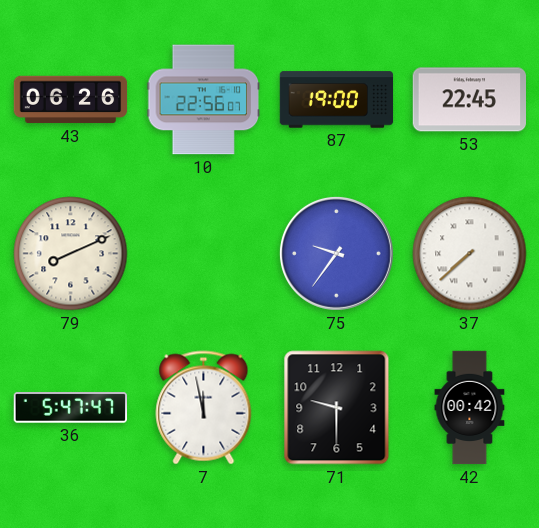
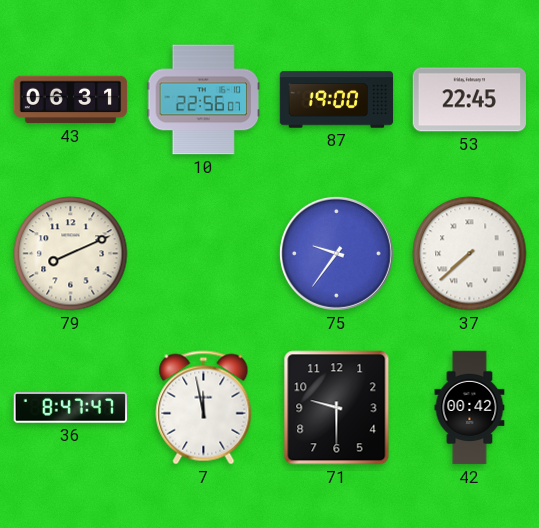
43: 06:26 -> 06:31
36: 5:47 -> 8:47
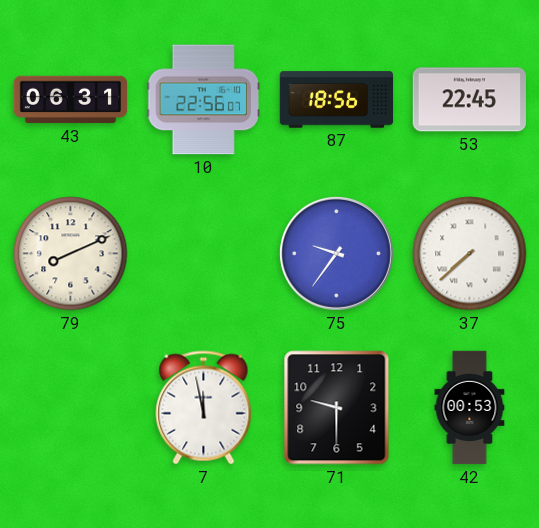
87: 19:00 -> 18:56
36: 8:47 -> none
42: 00:42 -> 00:53
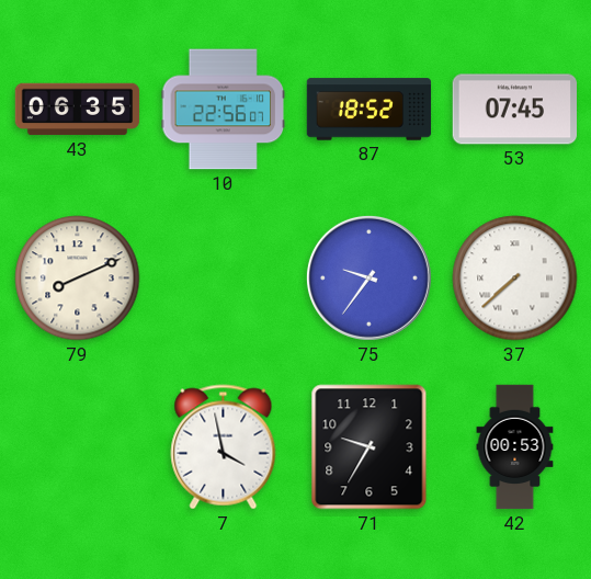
43: 06:31 -> 06:35
87: 18:56 -> 18:52
53: 22:45 -> 07:45
7: 11:58 -> 3:58
71: 9:30 -> 9:35
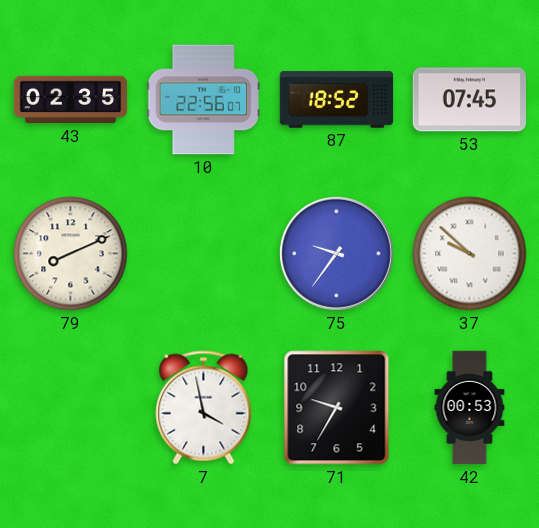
43: 06:35 -> 02:35
37: 7:38 -> 9:52
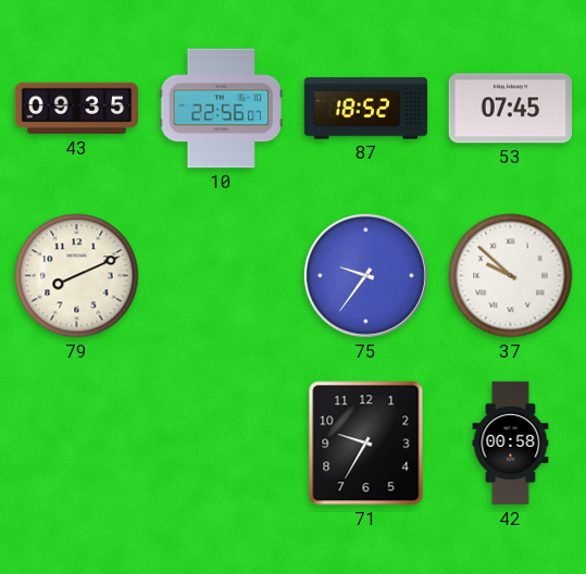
43: 02:35 -> 09:35
7: 3:58 -> none
42: 00:53 -> 00:58
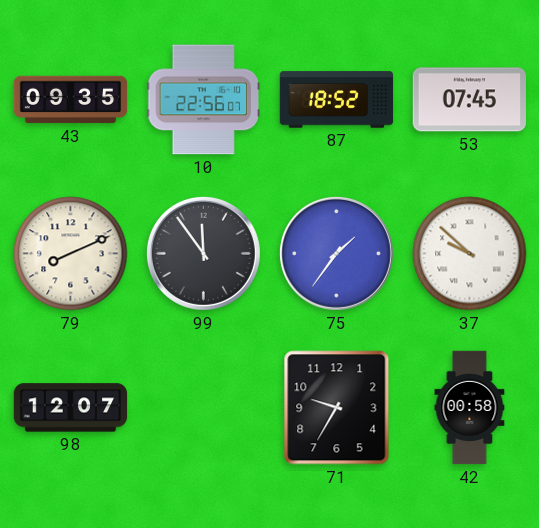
99: none -> 11:54
75: 9:36 -> 1:36
98: none -> 12:07
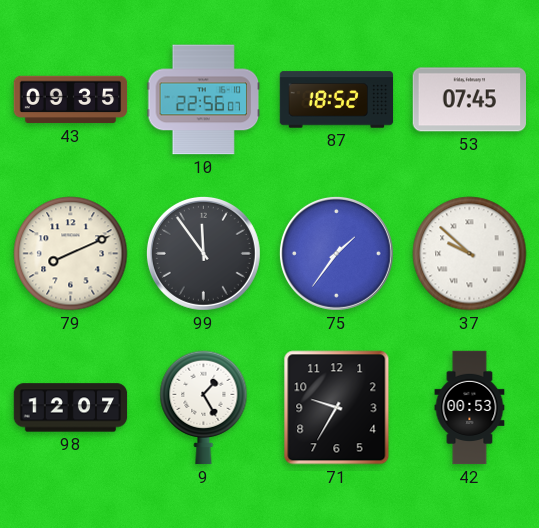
9: none -> 1:25
42: 00:58 -> 00:53
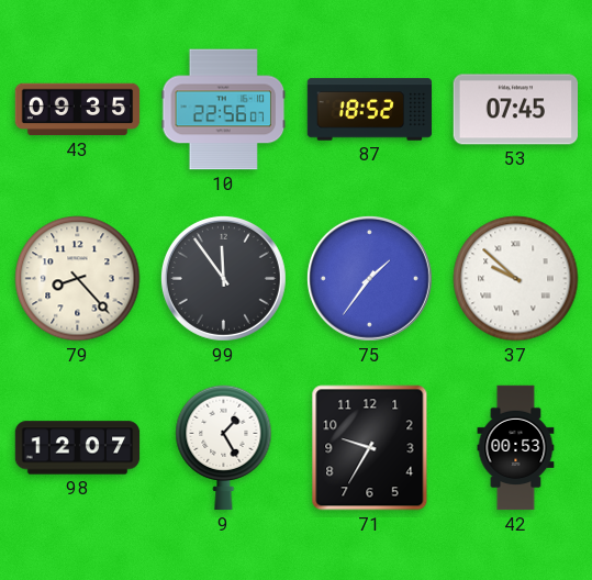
79: 8:11 -> 8:23
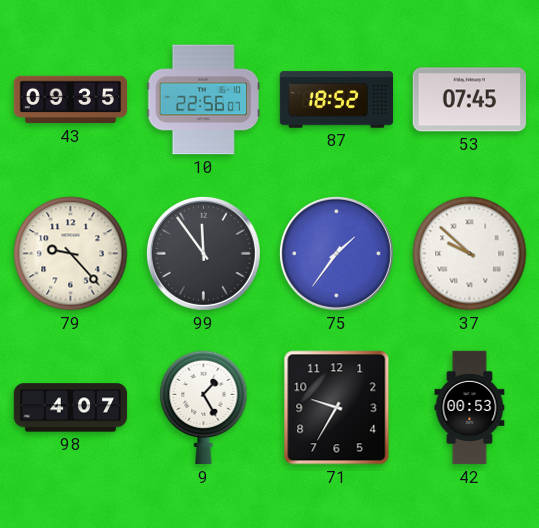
79: 8:23 -> 9:23
98: 12:07 -> 4:07
